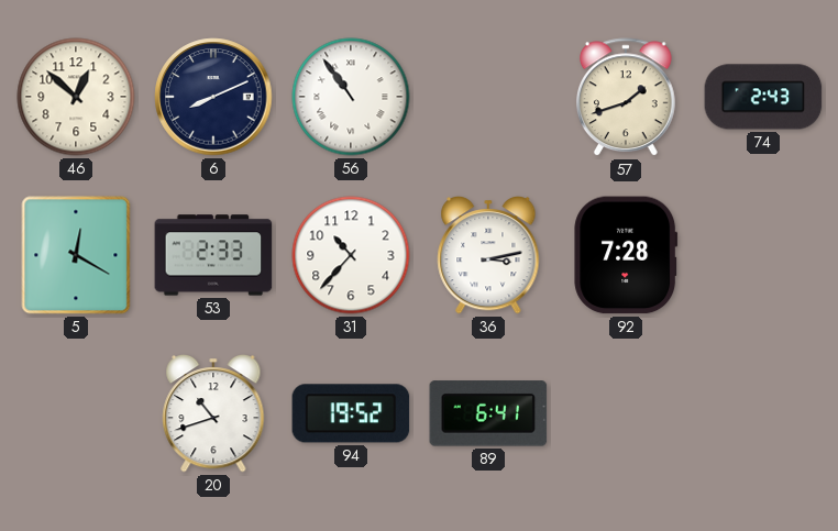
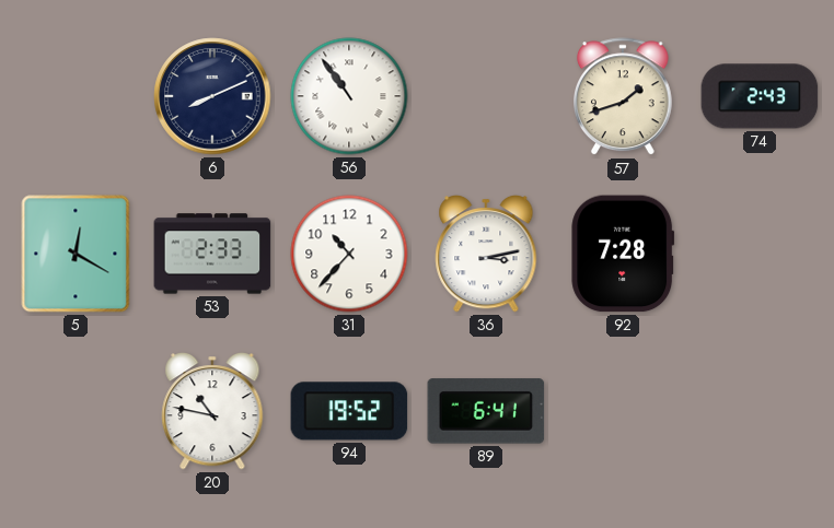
46: 12:52 -> none
20: 10:42 -> 10:47
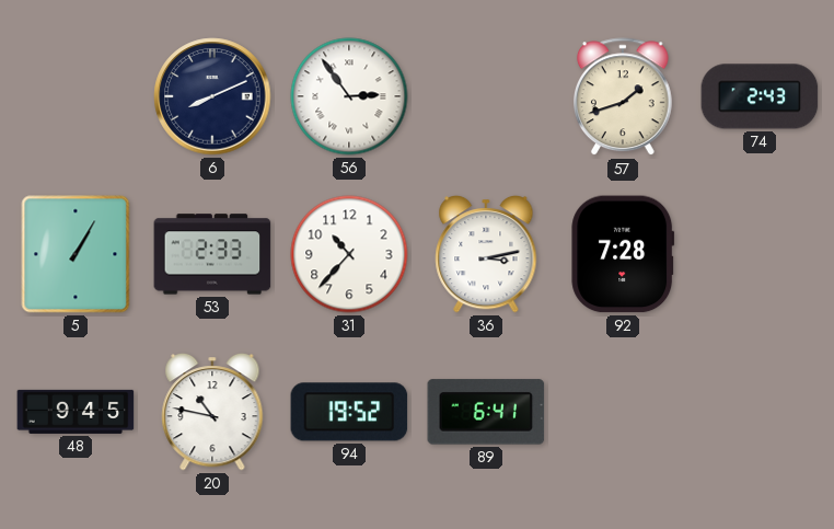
56: 10:54 -> 2:54
5: 12:20 -> 1:05
48: none -> 9:45
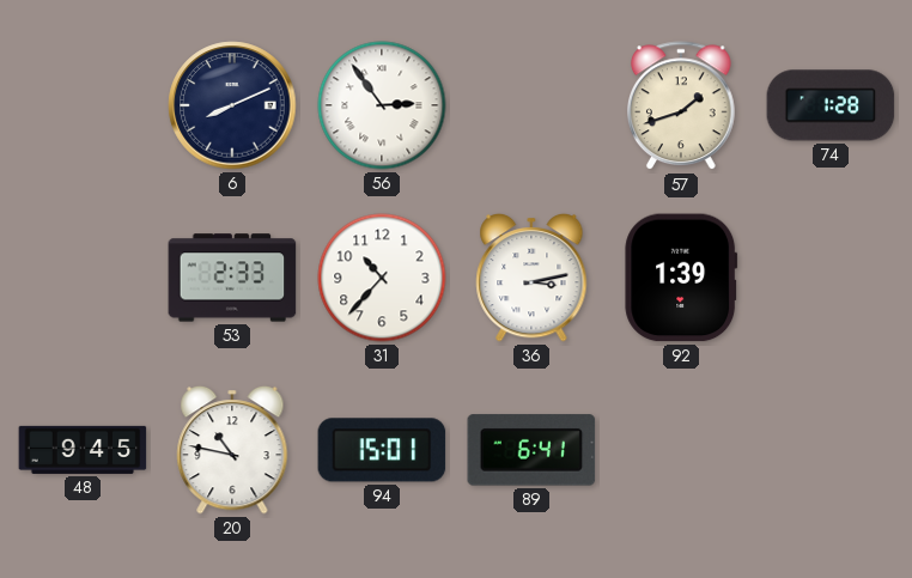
74: 2:43 -> 1:28
5: 1:05 -> none
92: 7:28 -> 1:39
94: 19:52 -> 15:01
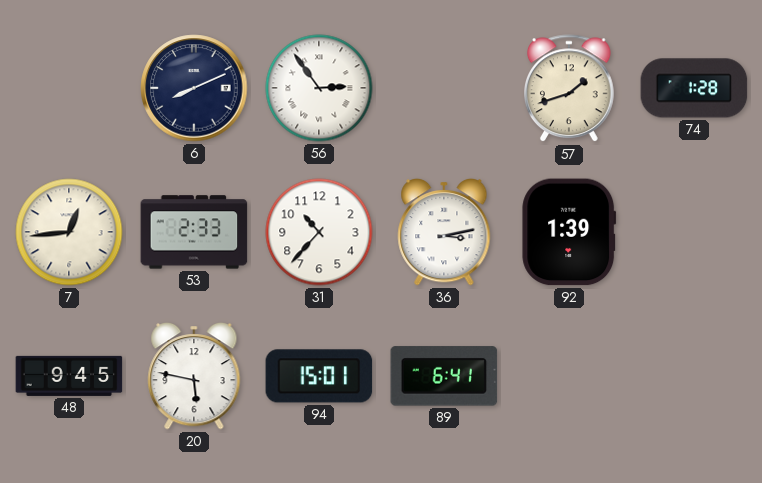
7: none -> 12:44
20: 10:47 -> 5:47
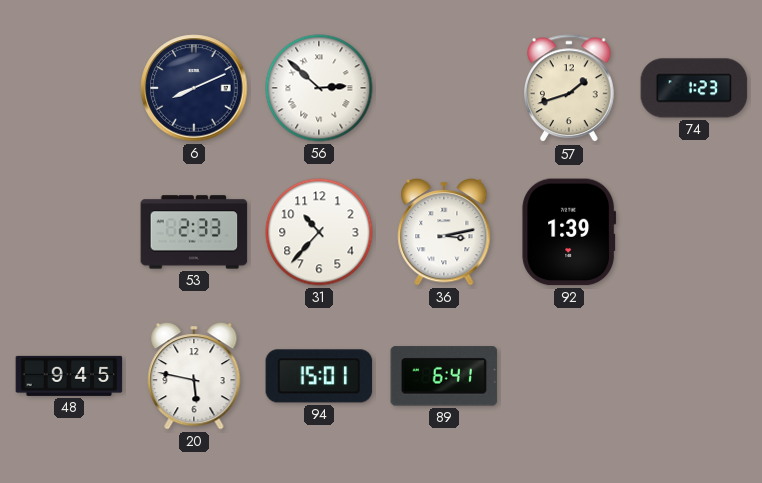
56: 2:54 -> 2:52
74: 1:28 -> 1:23
7: 12:44 -> none
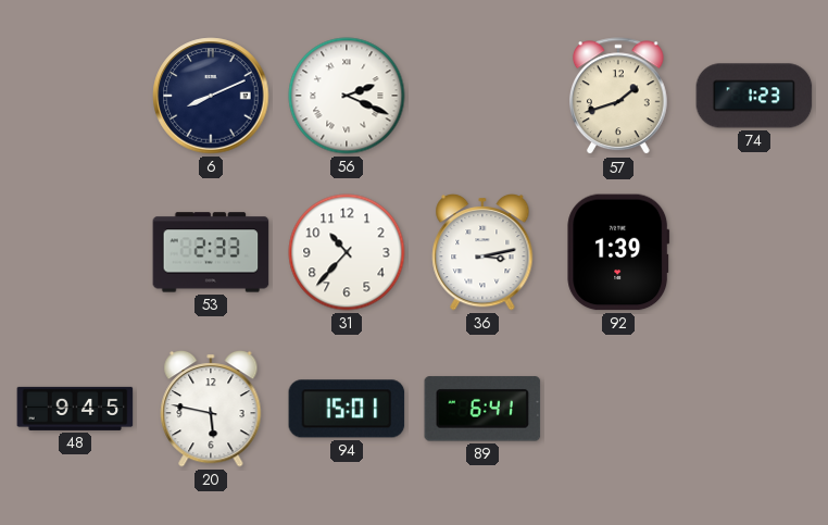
56: 2:52 -> 2:19
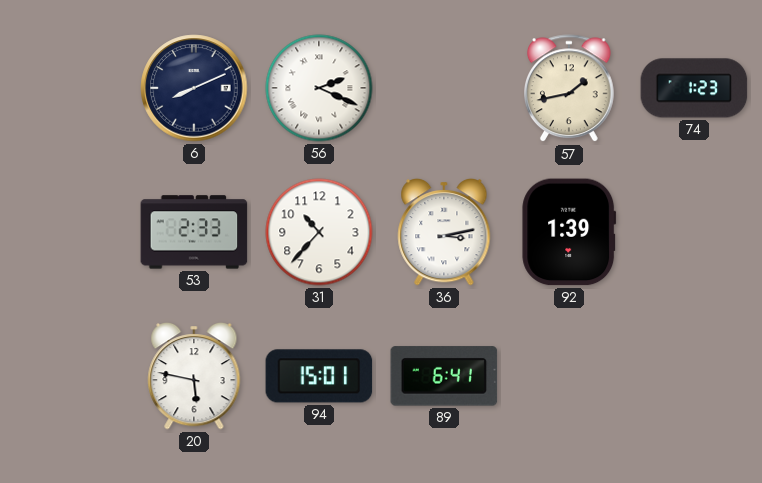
57: 1:42 -> 1:43
48: 9:45 -> none
